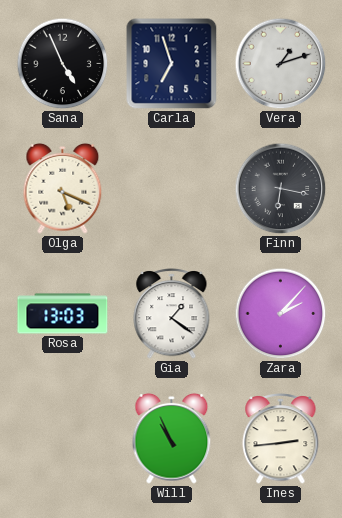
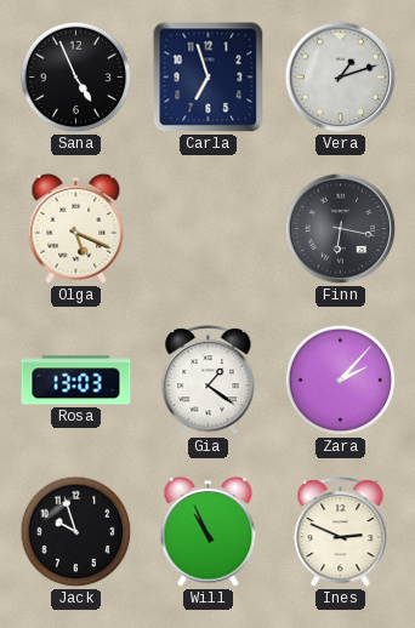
Jack: none -> 9:57
Ines: 2:44 -> 2:49
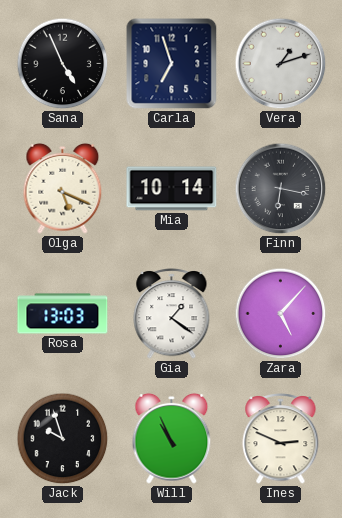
Mia: none -> 10:14
Zara: 2:07 -> 5:07
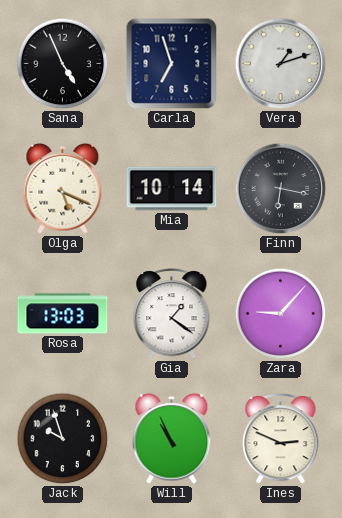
Zara: 5:07 -> 9:07
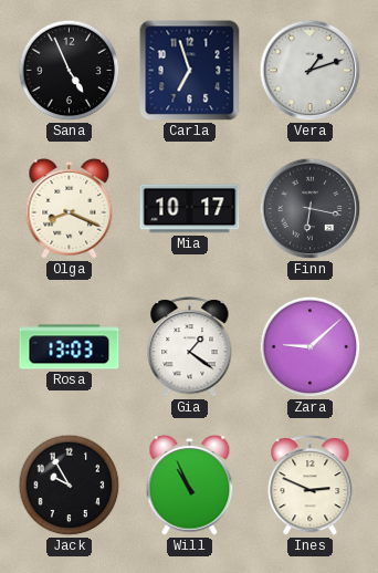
Olga: 5:19 -> 8:19
Mia: 10:14 -> 10:17
Zara: 9:07 -> 9:08
Jack: 9:57 -> 9:55
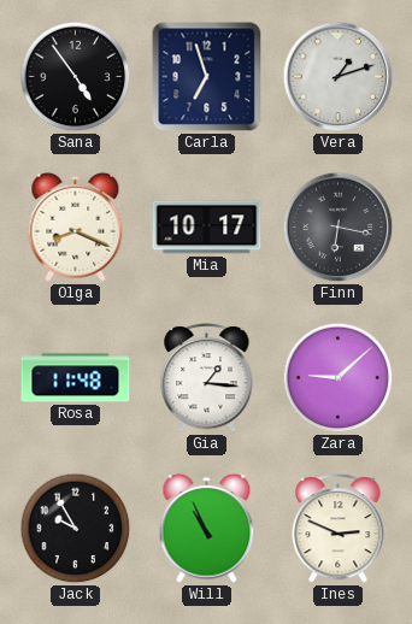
Sana: 4:56 -> 4:54
Rosa: 13:03 -> 11:48
Gia: 1:21 -> 1:16
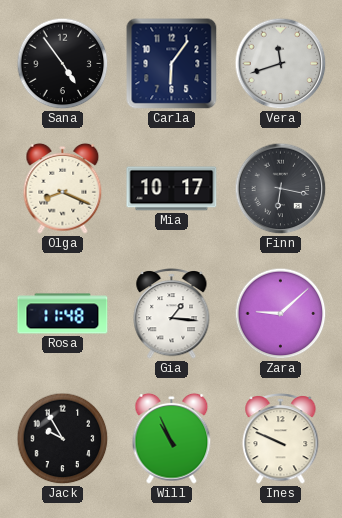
Carla: 6:57 -> 6:06
Vera: 1:12 -> 11:42
Ines: 2:49 -> 9:49
